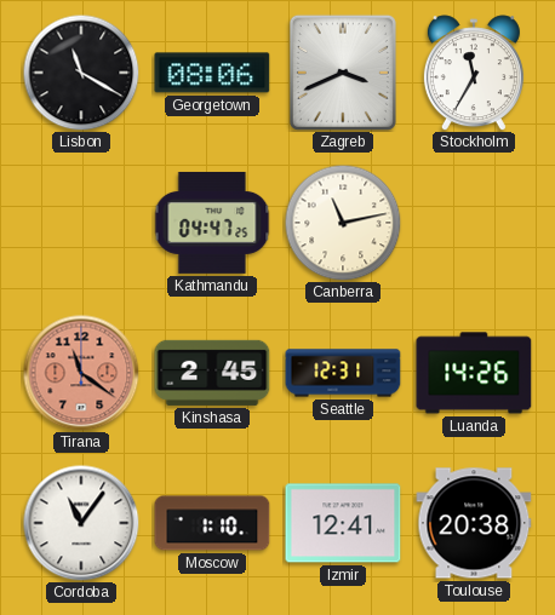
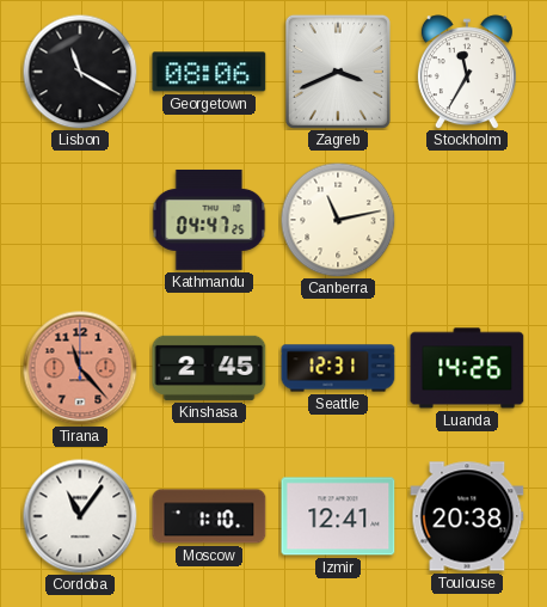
Tirana: 11:21 -> 11:23
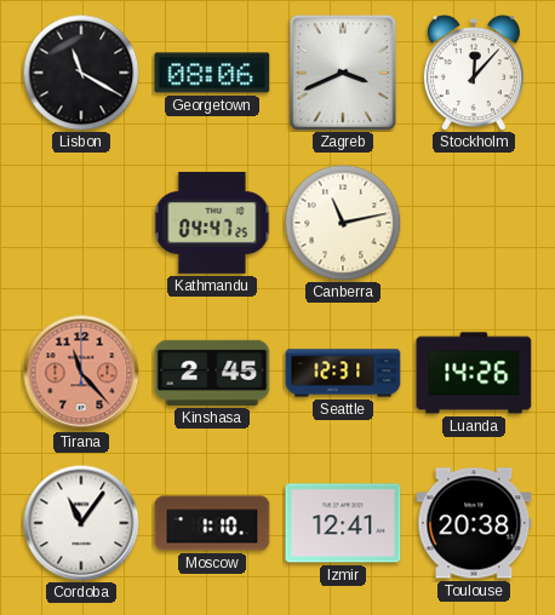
Stockholm: 11:35 -> 12:07
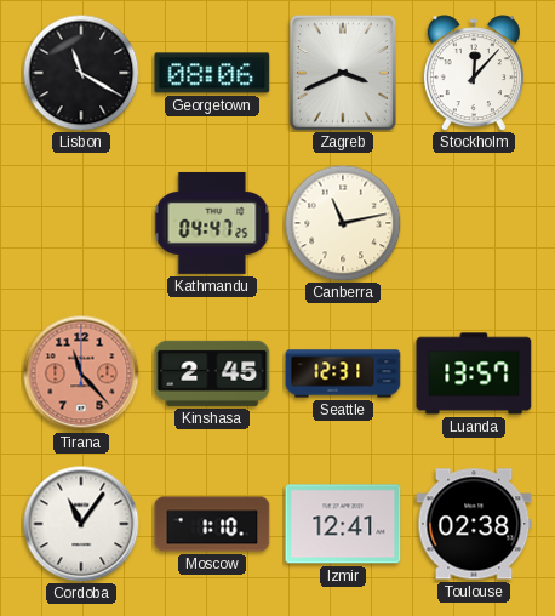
Luanda: 14:26 -> 13:57
Toulouse: 20:38 -> 02:38
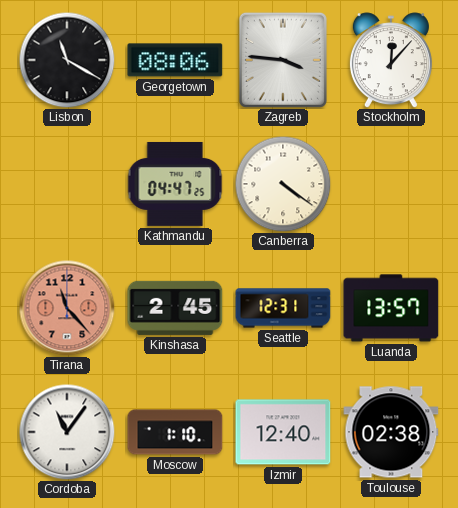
Zagreb: 3:41 -> 3:46
Canberra: 11:13 -> 4:21
Izmir: 12:41 -> 12:40
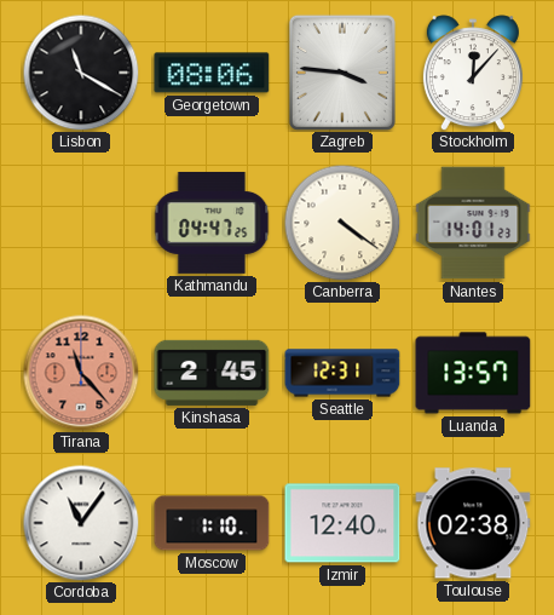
Nantes: none -> 14:01
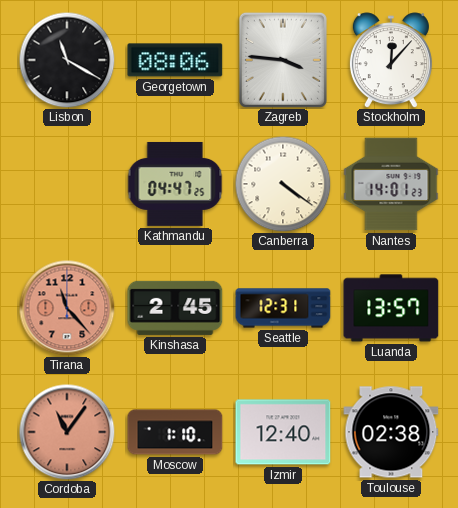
Cordoba dial: white -> salmon
